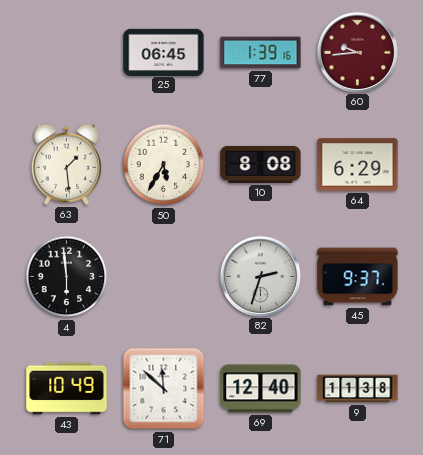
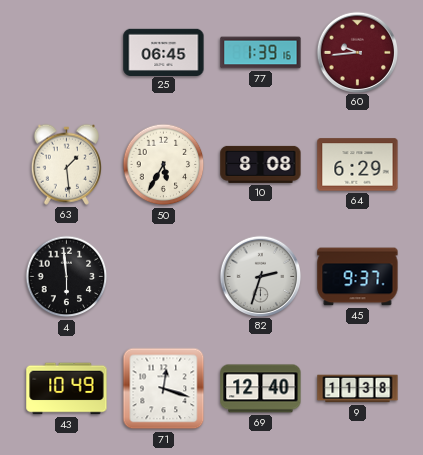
71: 11:52 -> 12:18
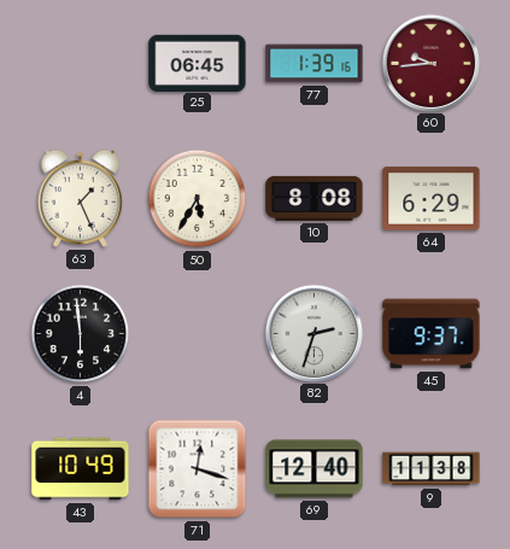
63: 1:29 -> 1:26
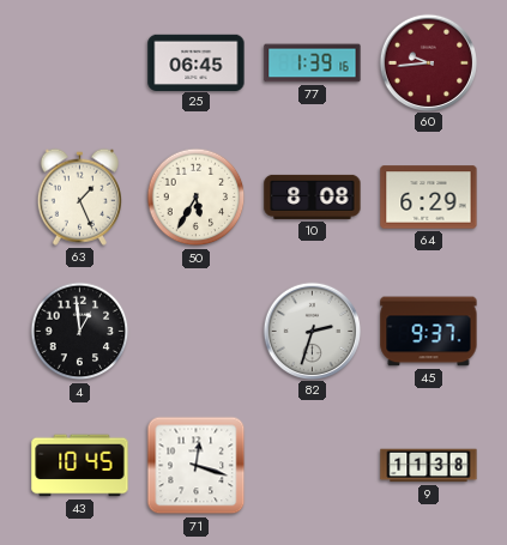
4: 5:59 -> 12:59
43: 10:49 -> 10:45
69: 12:40 -> none
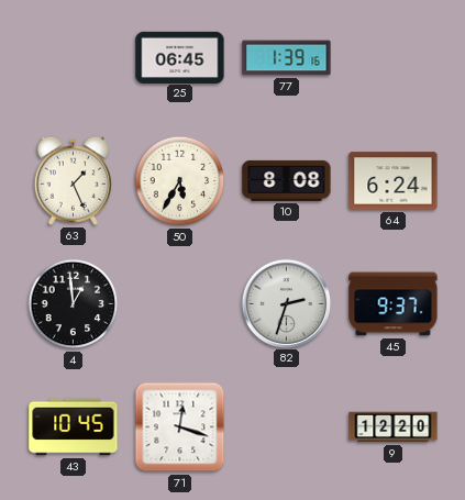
60: 9:44 -> none
64: 6:29 -> 6:24
9: 11:38 -> 12:20
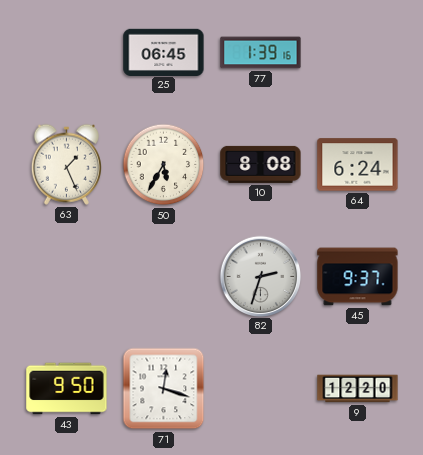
4: 12:59 -> none
43: 10:45 -> 9:50
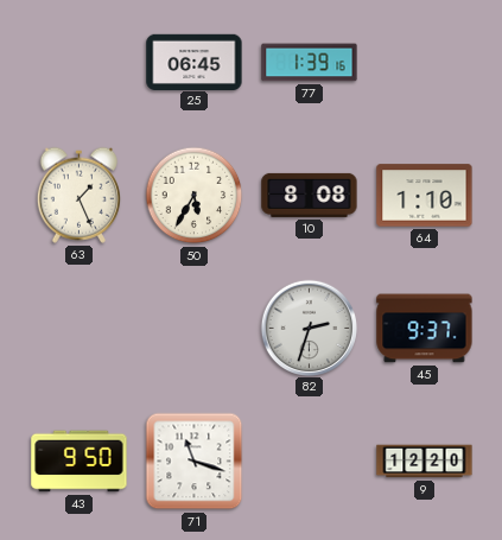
64: 6:24 -> 1:10
71: 12:18 -> 11:18
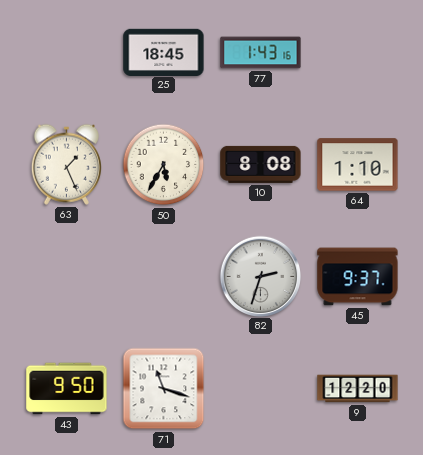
25: 06:45 -> 18:45
77: 1:39 -> 1:43
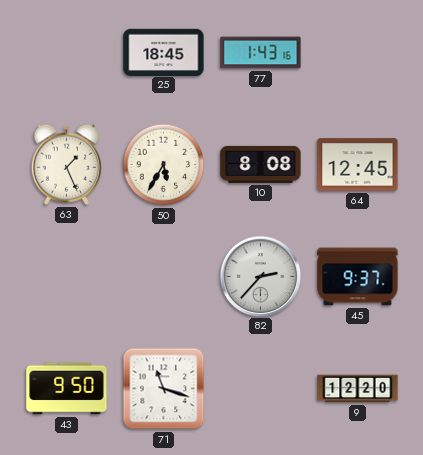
64: 1:10 -> 12:45
82: 2:33 -> 2:37
